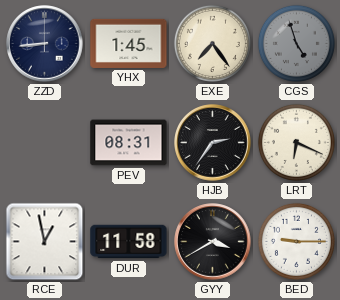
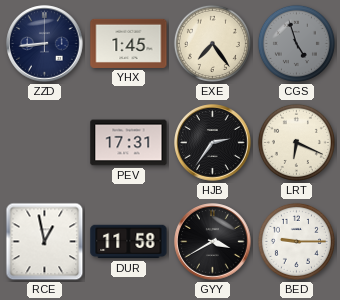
PEV: 08:31 -> 17:31
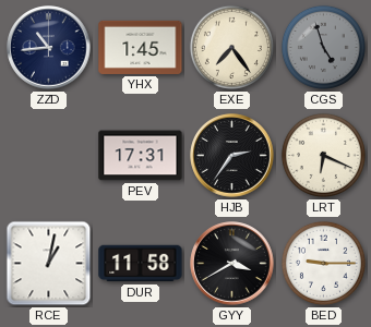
ZZD: 8:44 -> 10:44
RCE: 12:58 -> 1:02
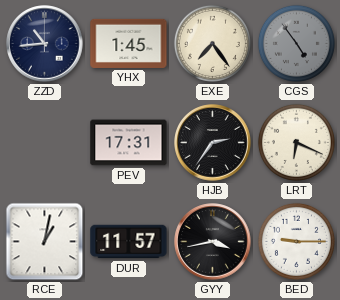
CGS: 4:57 -> 4:54
DUR: 11:58 -> 11:57
GYY: 3:40 -> 3:43
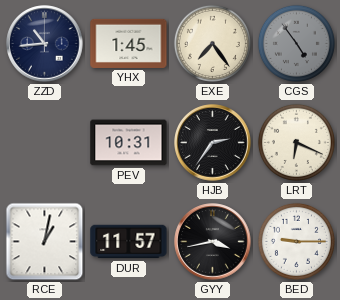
PEV: 17:31 -> 10:31
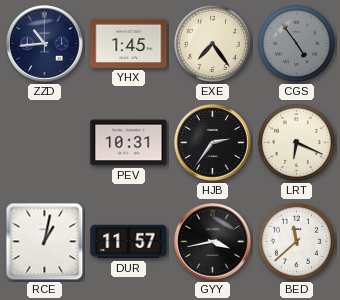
BED: 9:15 -> 11:38
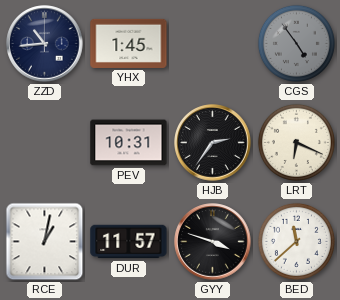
EXE: 7:24 -> none
GYY: 3:43 -> 3:48
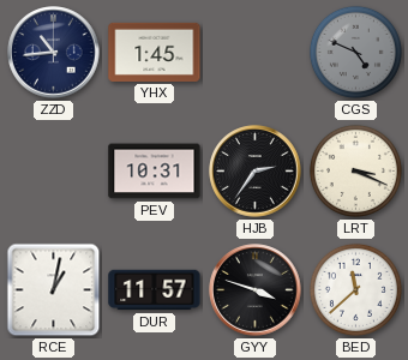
CGS: 4:54 -> 4:49
LRT: 6:19 -> 3:19
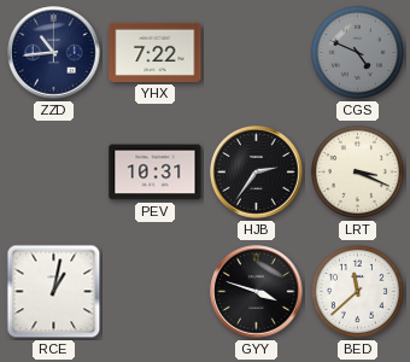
YHX: 1:45 -> 7:22
DUR: 11:57 -> none
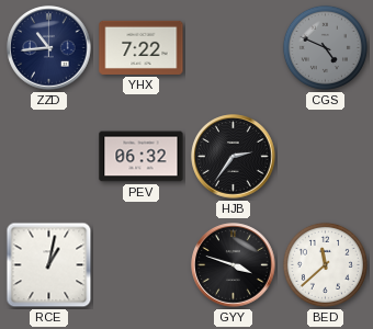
PEV: 10:31 -> 06:32
LRT: 3:19 -> none
